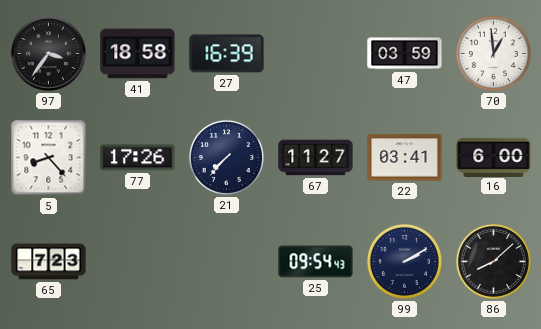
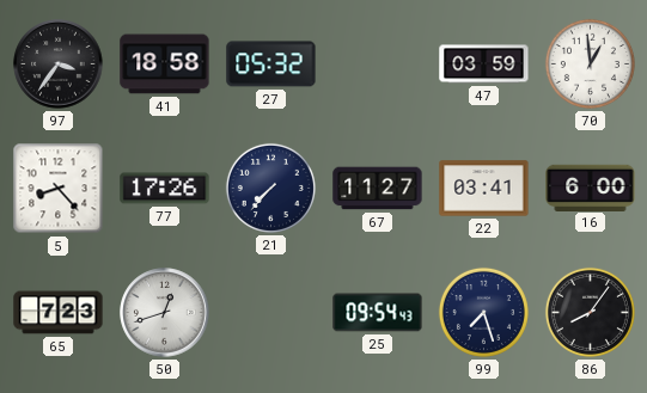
27: 16:39 -> 05:32
50: none -> 12:42
99: 2:10 -> 7:27
86: 8:08 -> 8:06
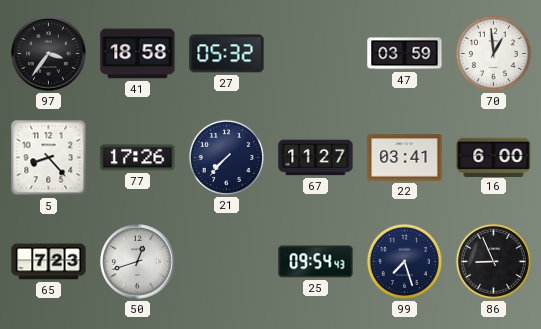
86: 8:06 -> 8:56
